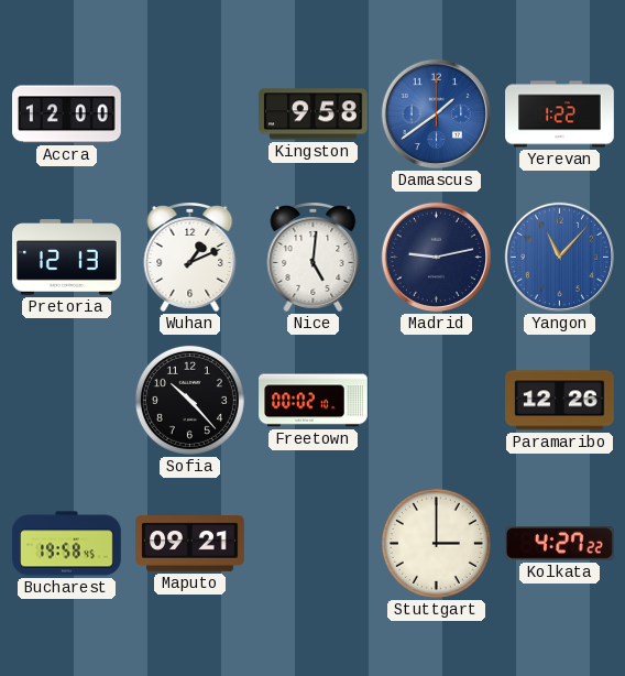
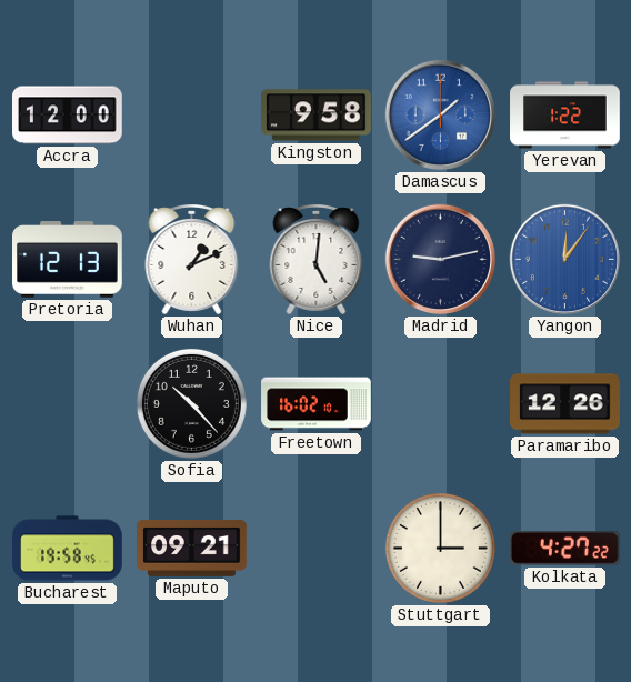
Yangon: 11:07 -> 12:06
Freetown: 00:02 -> 16:02
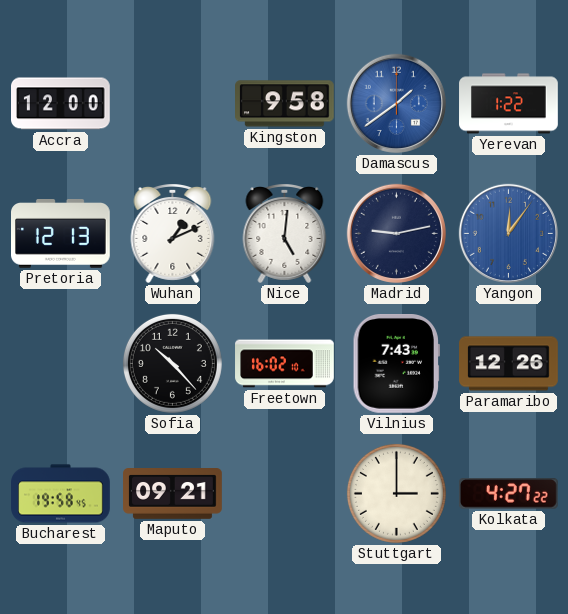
Vilnius: none -> 7:43
